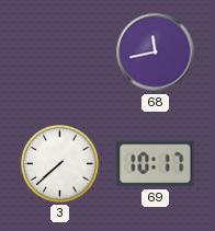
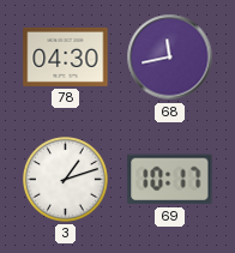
78: none -> 04:30
3: 7:38 -> 1:12
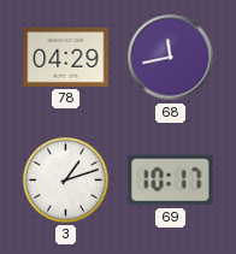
78: 04:30 -> 04:29
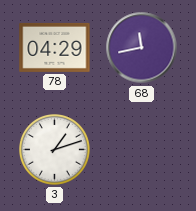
69: 10:17 -> none
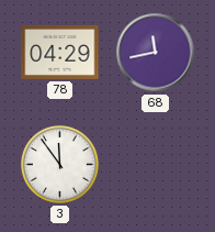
3: 1:12 -> 11:54
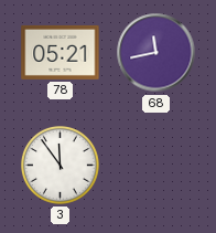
78: 04:29 -> 05:21
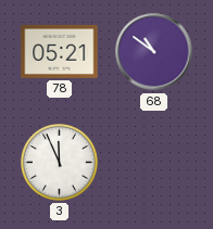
68: 11:43 -> 10:51
3: 11:54 -> 11:56
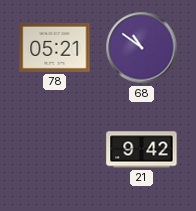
3: 11:56 -> none
21: none -> 9:42
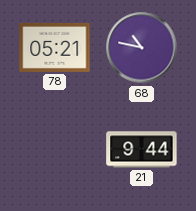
68: 10:51 -> 10:47
21: 9:42 -> 9:44
